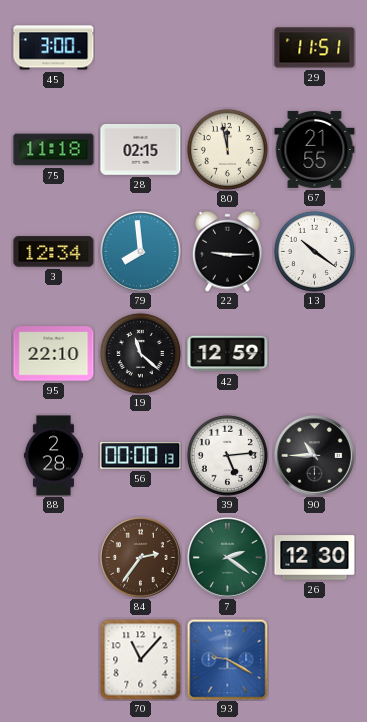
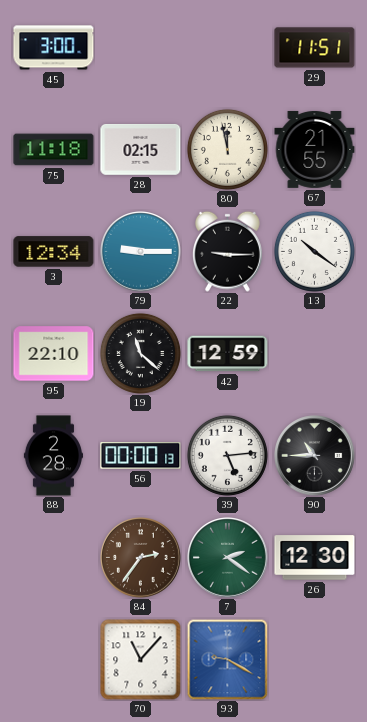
79: 7:59 -> 9:15
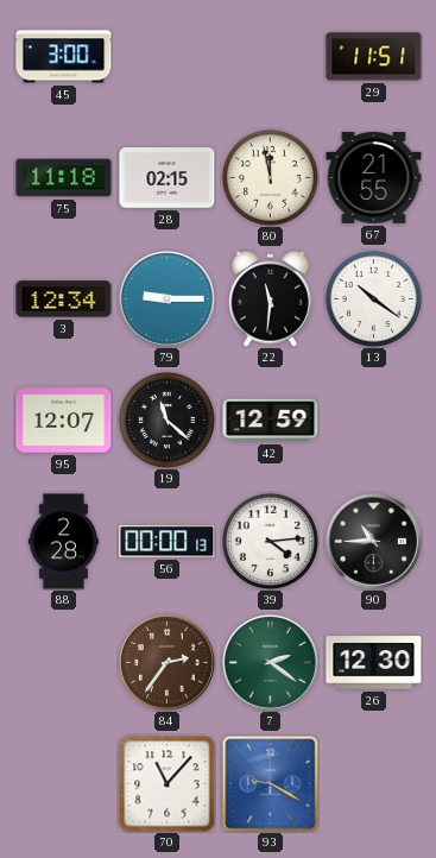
22: 9:15 -> 11:31
95: 22:10 -> 12:07
39: 5:14 -> 4:14
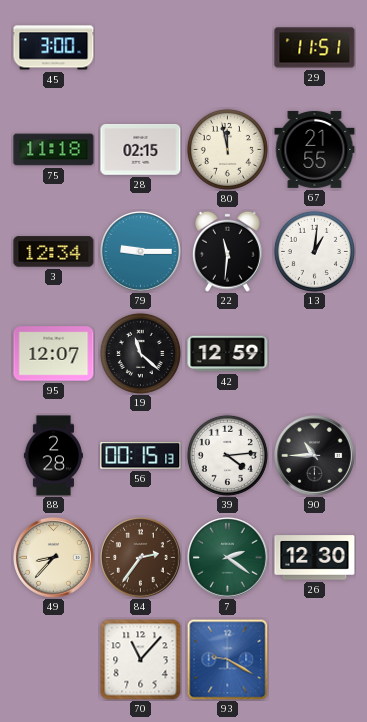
13: 10:21 -> 1:01
56: 00:00 -> 00:15
49: none -> 8:37
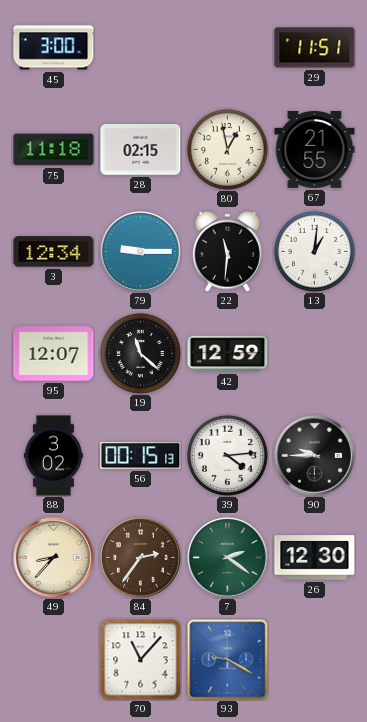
80: 11:58 -> 12:58
88: 2:28 -> 3:02
90: 10:45 -> 9:45
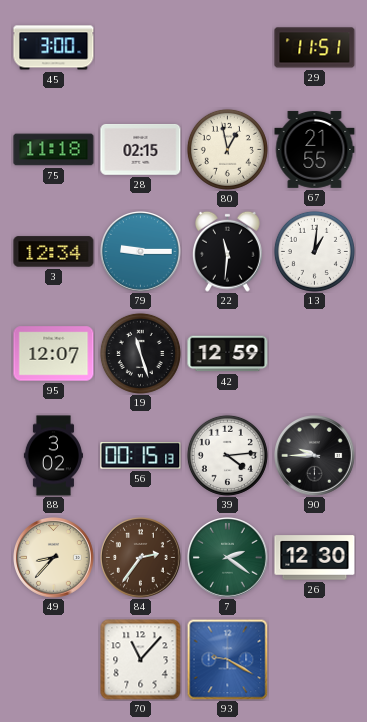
19: 11:22 -> 11:27
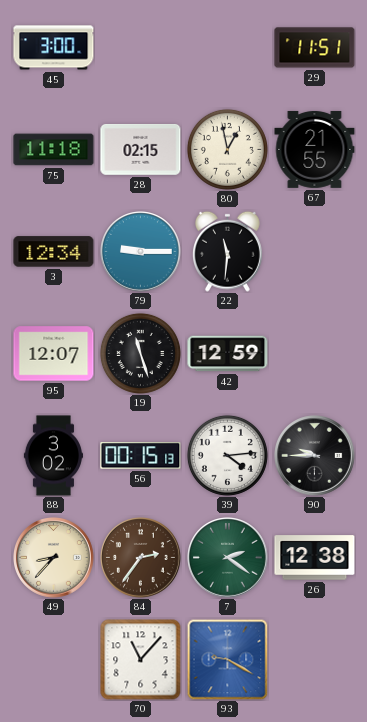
13: 1:01 -> none
26: 12:30 -> 12:38
